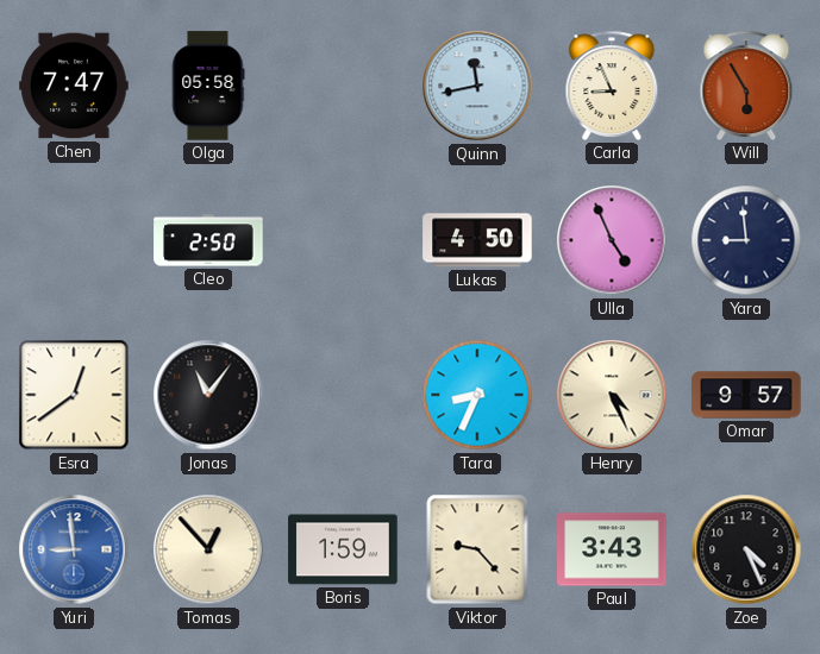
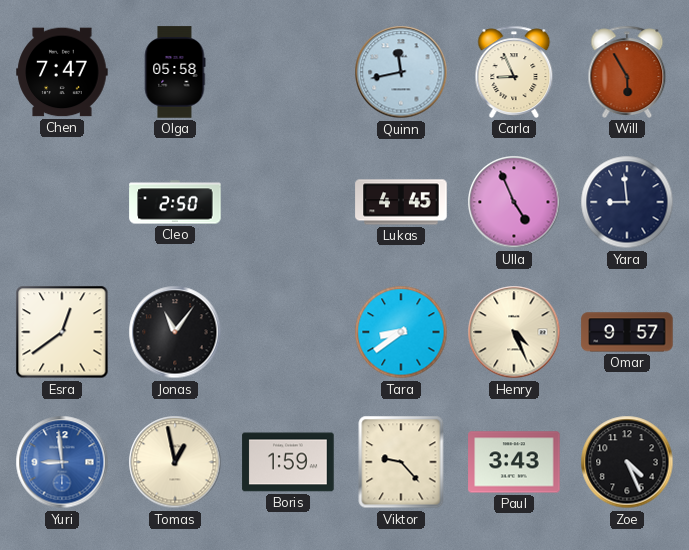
Lukas: 4:50 -> 4:45
Tara: 8:34 -> 8:39
Tomas: 12:53 -> 12:58
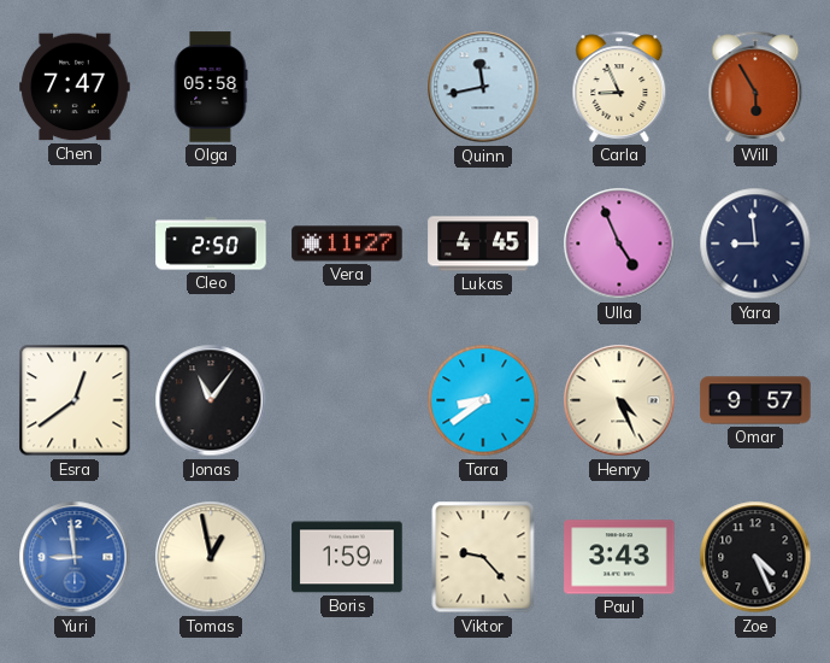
Vera: none -> 11:27
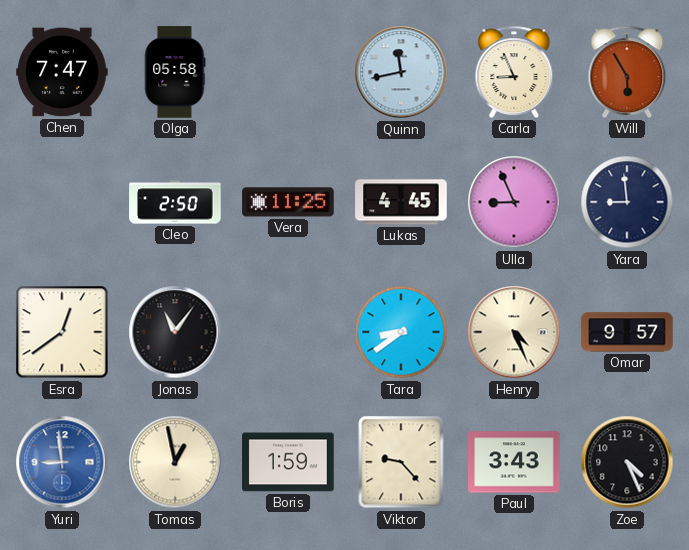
Vera: 11:27 -> 11:25
Ulla: 4:56 -> 8:56
